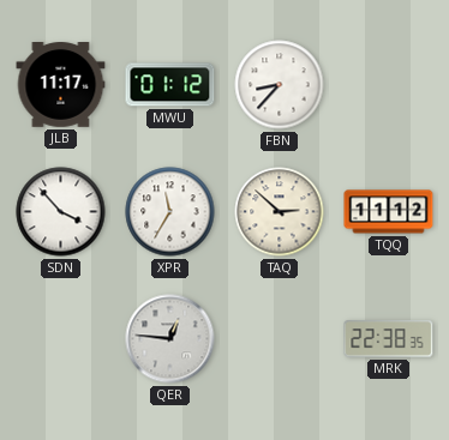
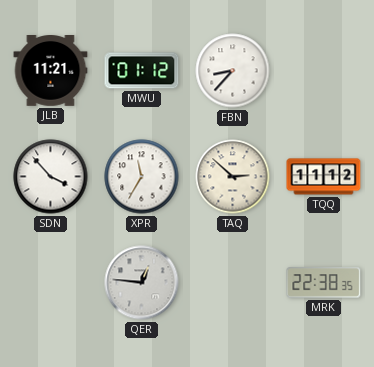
JLB: 11:17 -> 11:21
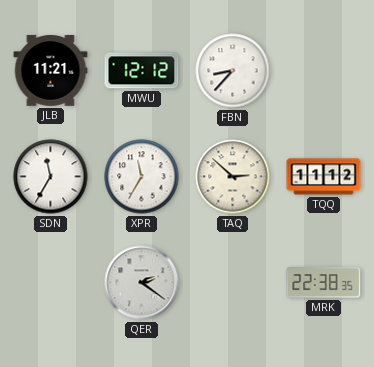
MWU: 01:12 -> 12:12
SDN: 3:53 -> 11:35
QER: 12:46 -> 2:21
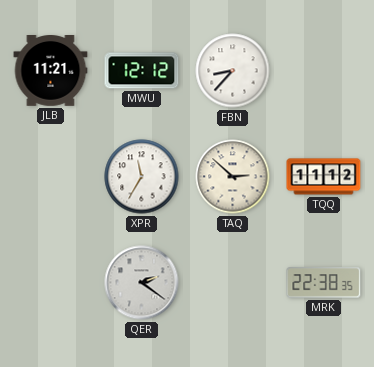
SDN: 11:35 -> none
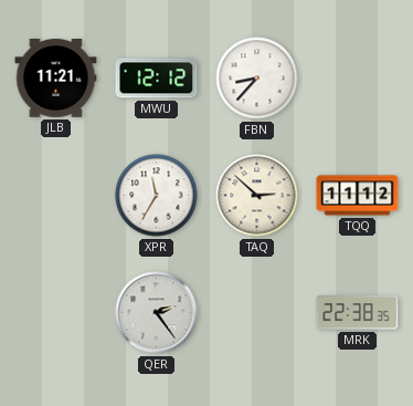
QER: 2:21 -> 2:24
